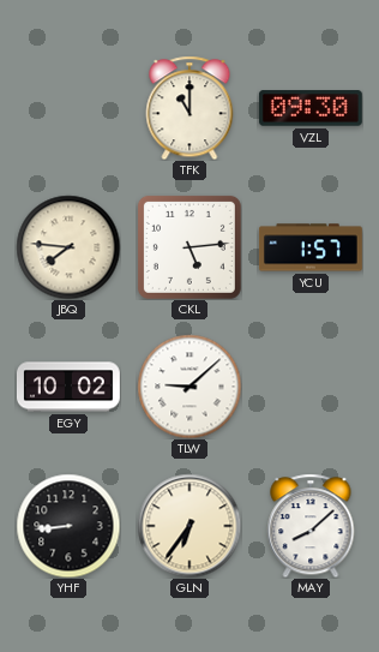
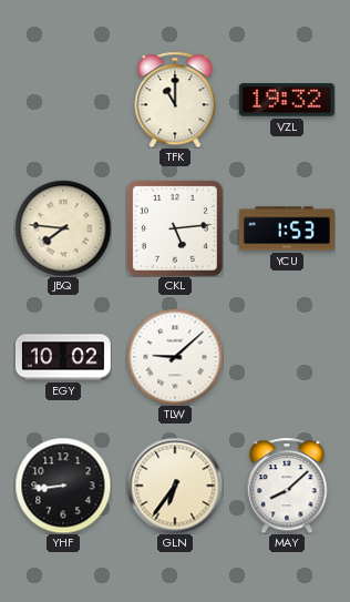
VZL: 09:30 -> 19:32
YCU: 1:57 -> 1:53
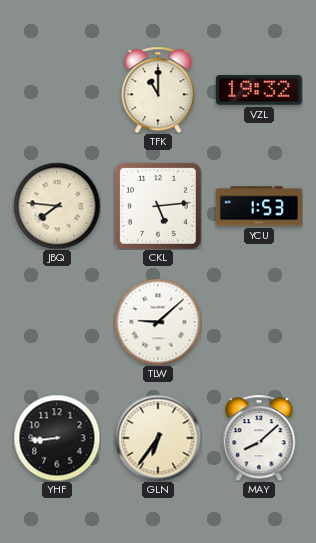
EGY: 10:02 -> none
